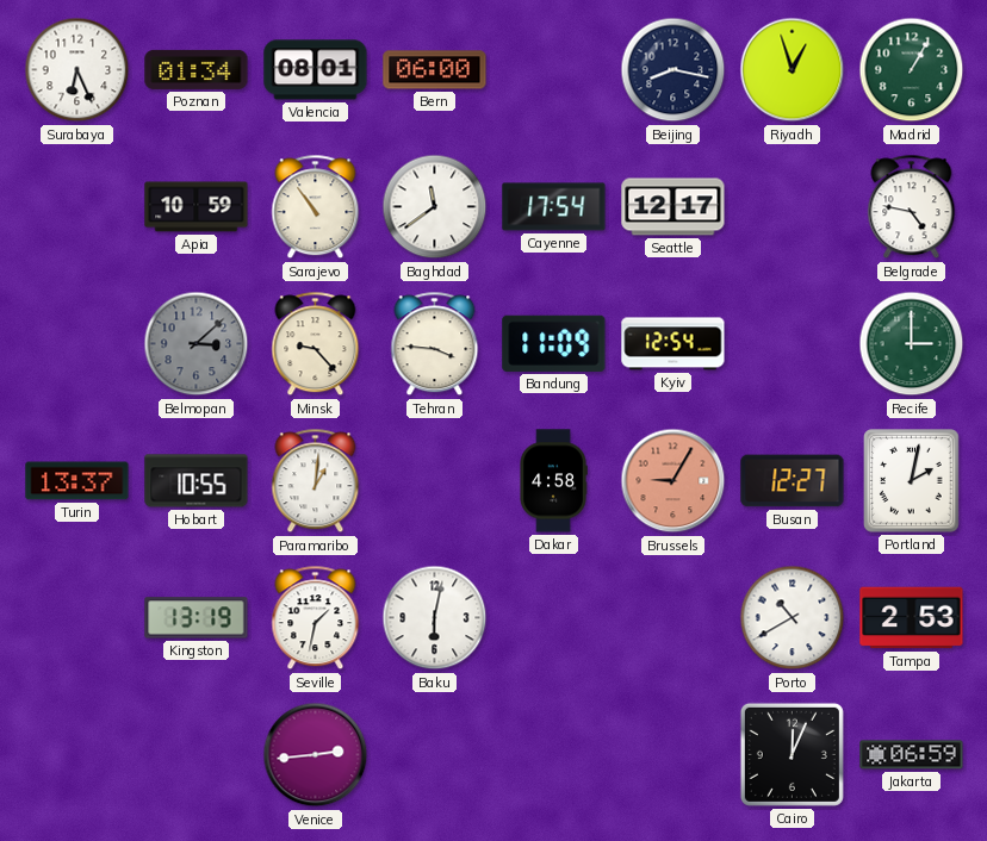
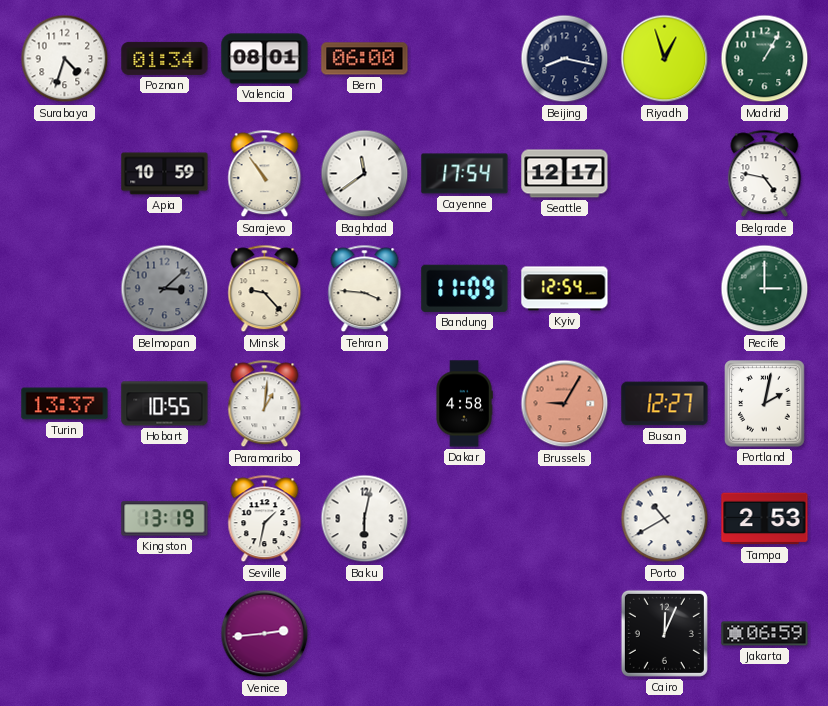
Surabaya: 6:26 -> 4:33
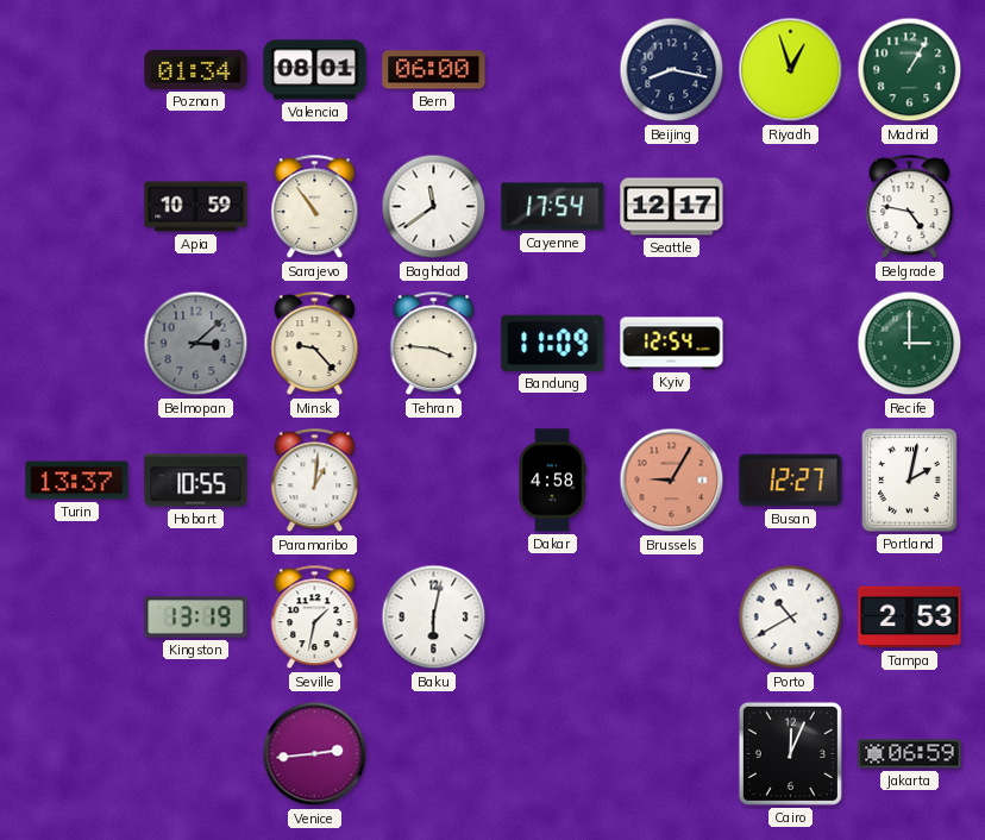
Surabaya: 4:33 -> none
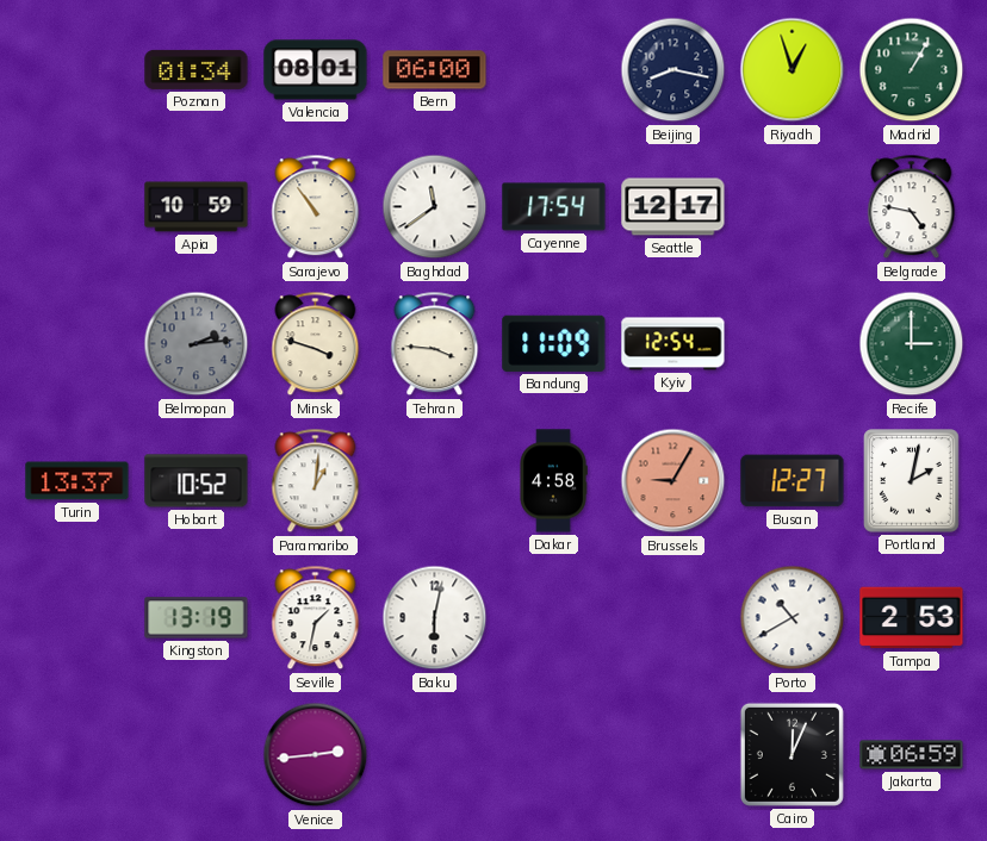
Belmopan: 3:08 -> 2:14
Minsk: 9:23 -> 3:48
Hobart: 10:55 -> 10:52
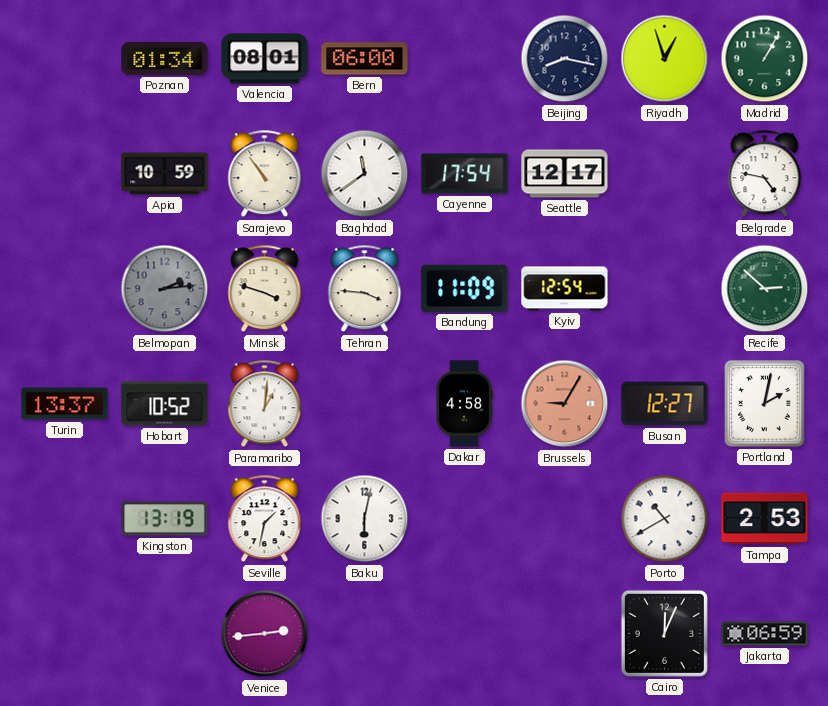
Recife: 3:00 -> 2:52
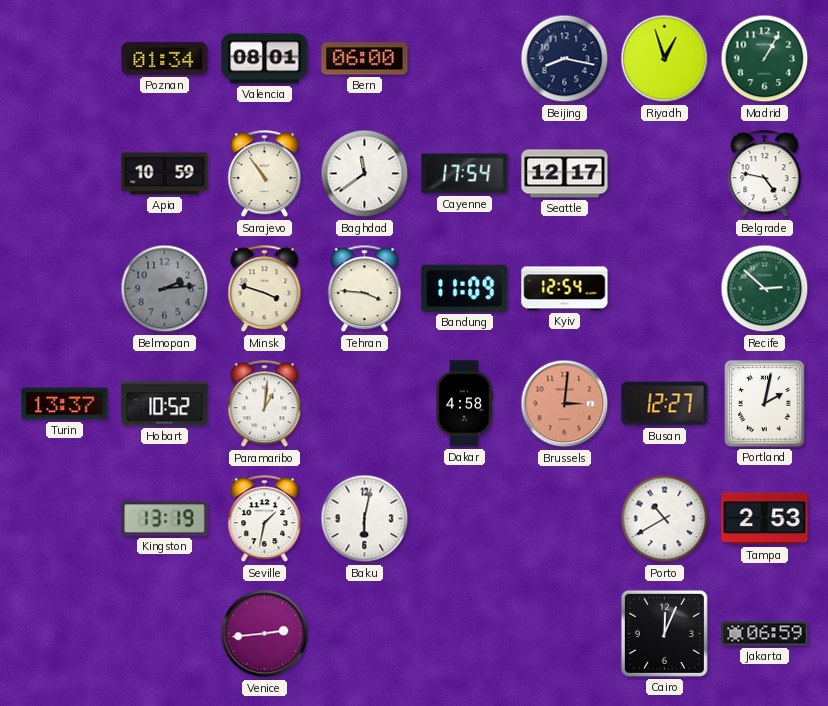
Brussels: 9:05 -> 3:01
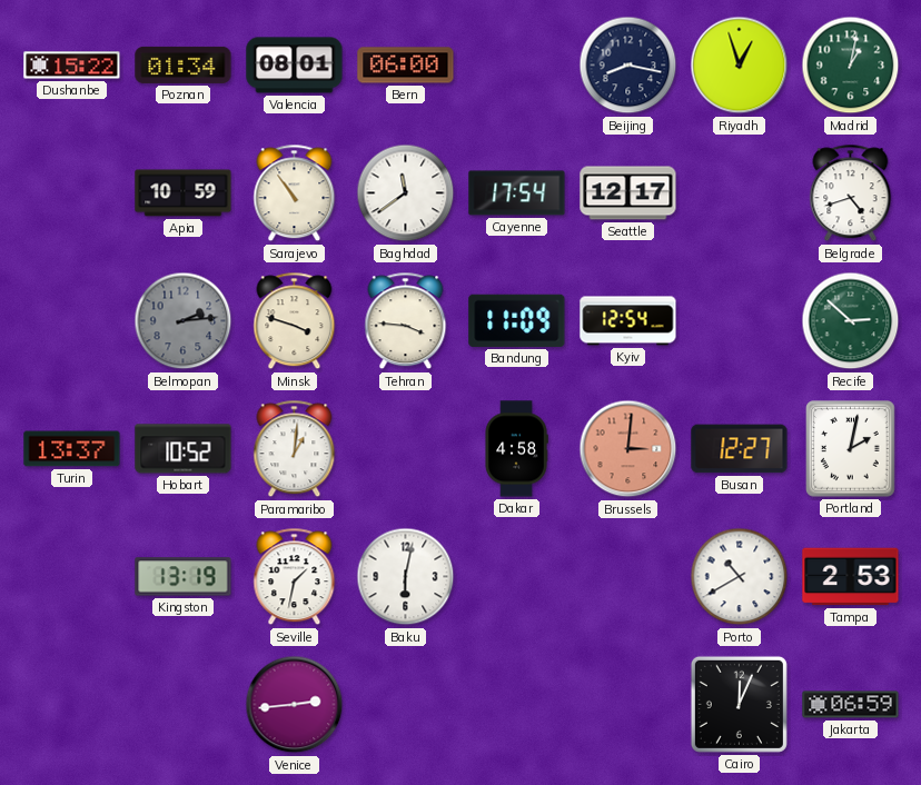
Dushanbe: none -> 15:22
Madrid: 1:05 -> 1:02
Belgrade: 4:47 -> 4:42
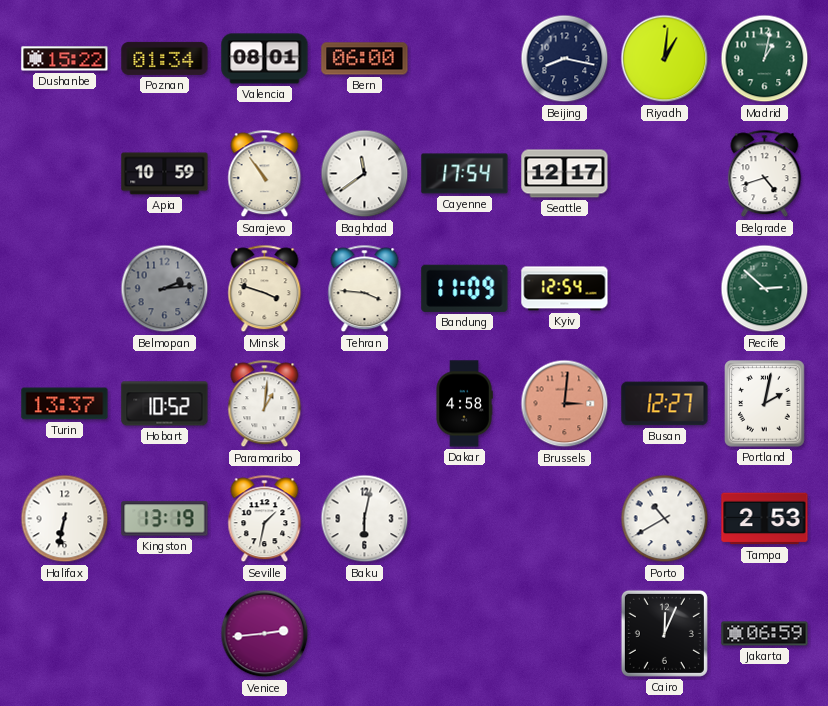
Riyadh: 12:57 -> 1:01
Halifax: none -> 6:32
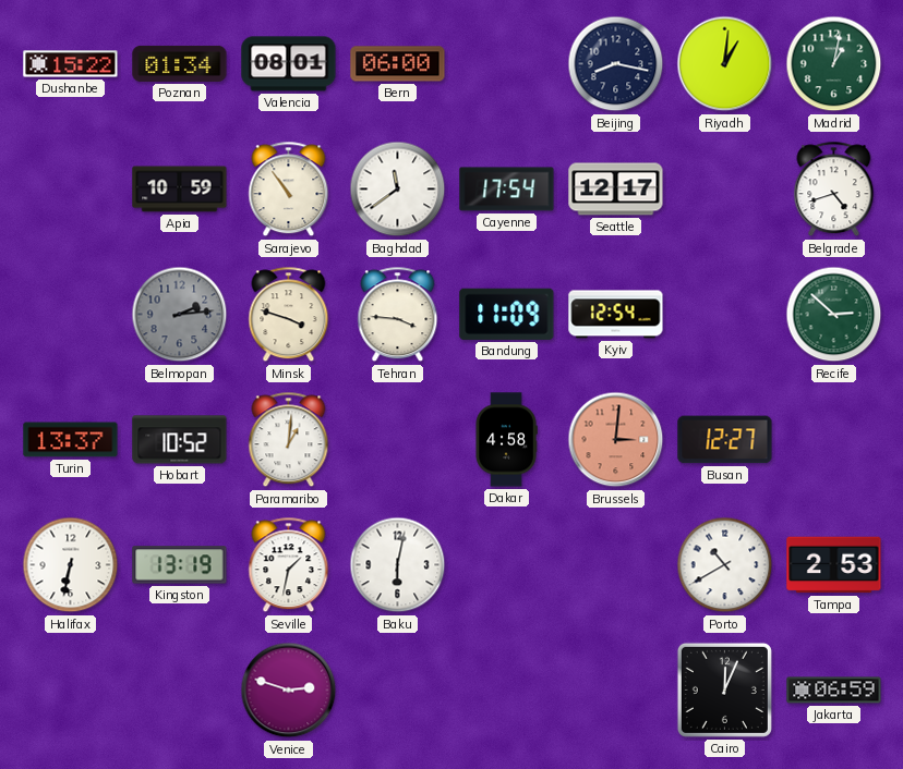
Portland: 2:02 -> none
Venice: 2:44 -> 2:48
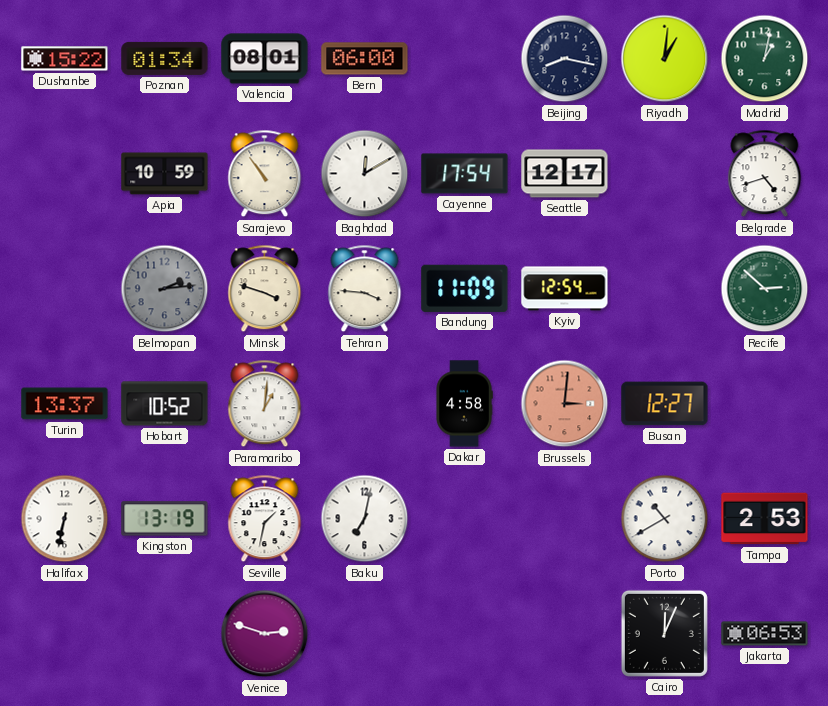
Baghdad: 11:39 -> 12:10
Baku: 6:02 -> 7:02
Jakarta: 06:59 -> 06:53
